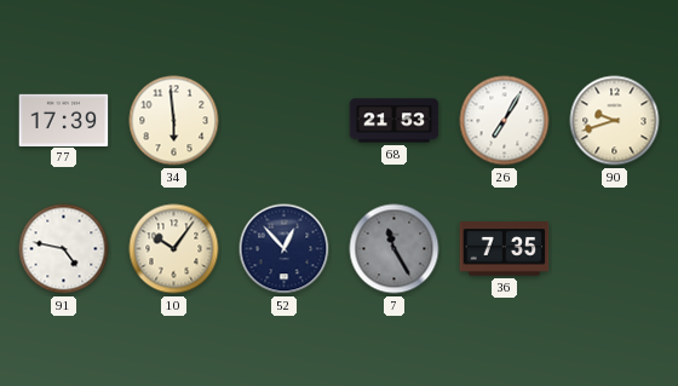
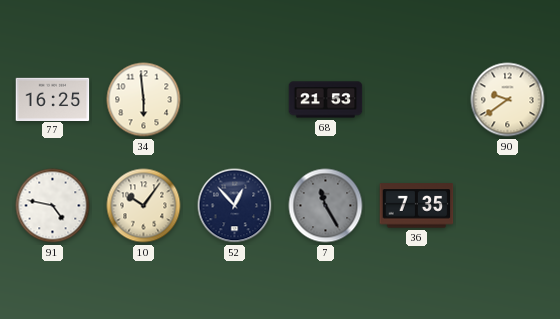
77: 17:39 -> 16:25
26: 7:05 -> none
90: 9:42 -> 9:39
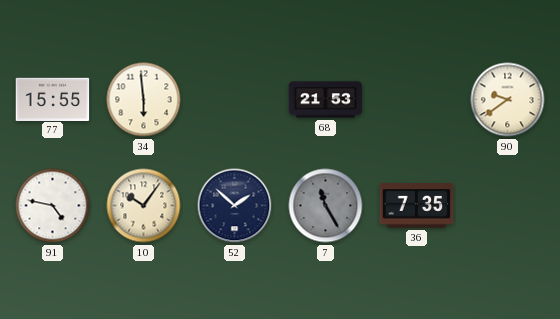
77: 16:25 -> 15:55
52: 12:53 -> 1:52
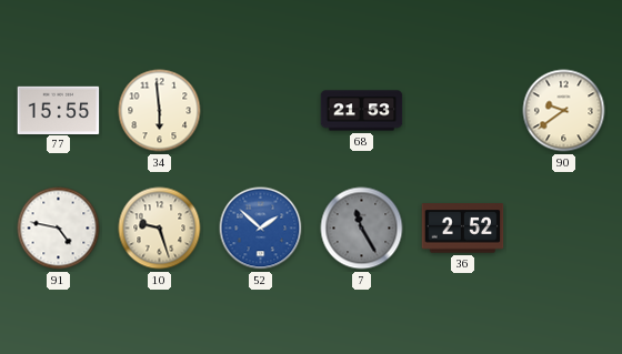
10: 10:06 -> 9:27
52 dial: navy -> blue
36: 7:35 -> 2:52
